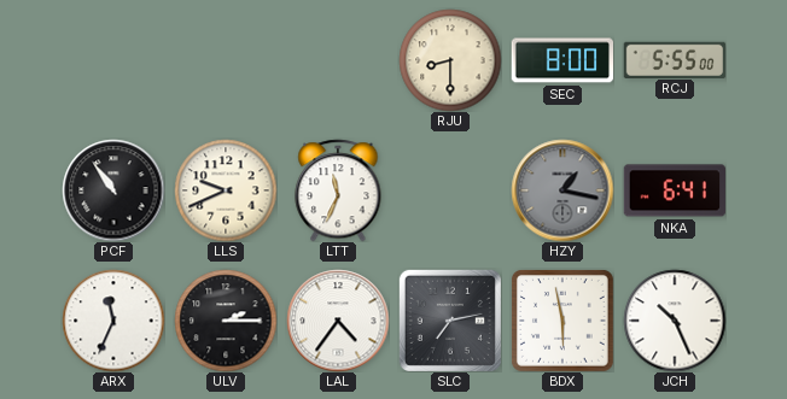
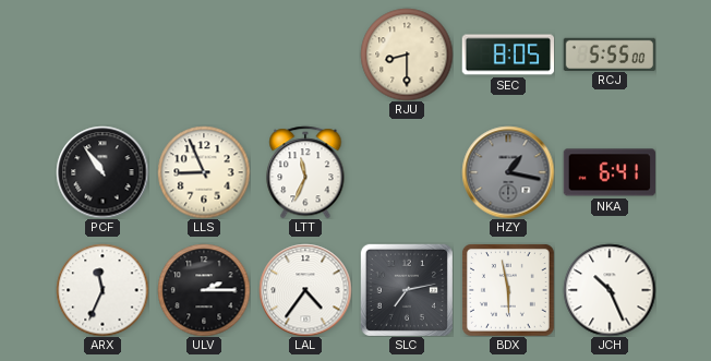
SEC: 8:00 -> 8:05
LLS: 9:41 -> 8:56
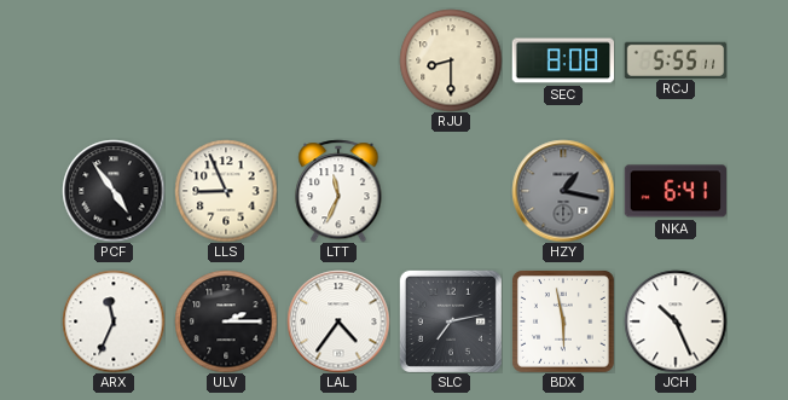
SEC: 8:05 -> 8:08
RCJ: 5:55:00 -> 5:55:11
PCF: 10:54 -> 4:54
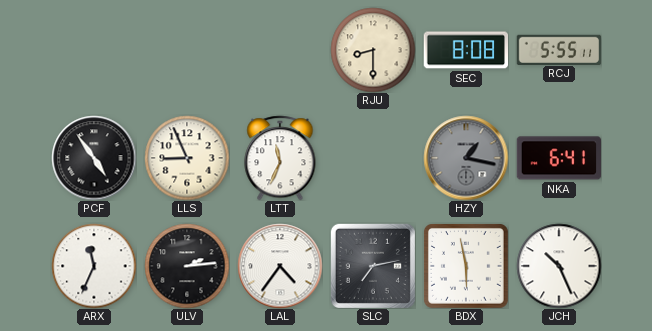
ULV: 2:15 -> 2:14
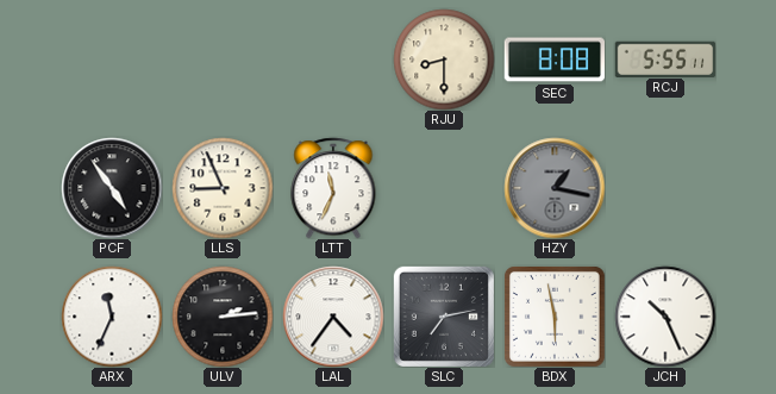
NKA: 6:41 -> none
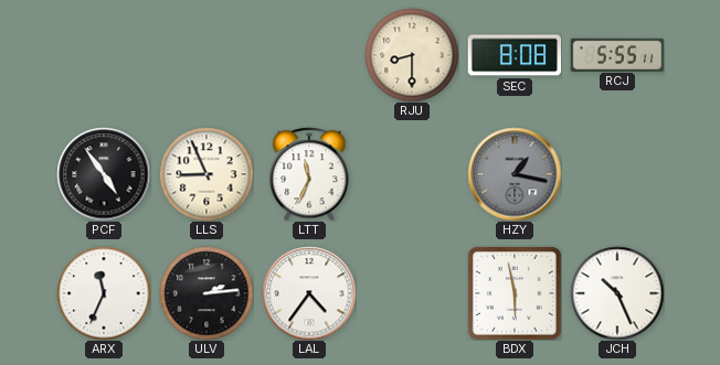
SLC: 7:13 -> none
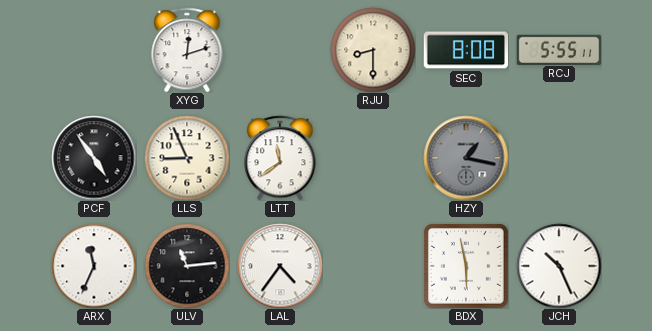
XYG: none -> 12:12
LTT: 11:34 -> 11:39
ULV: 2:14 -> 11:14
